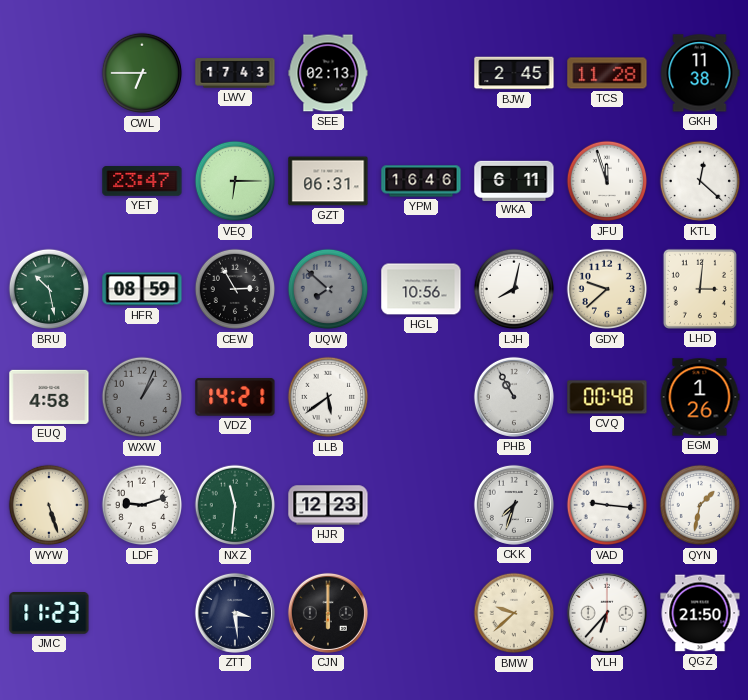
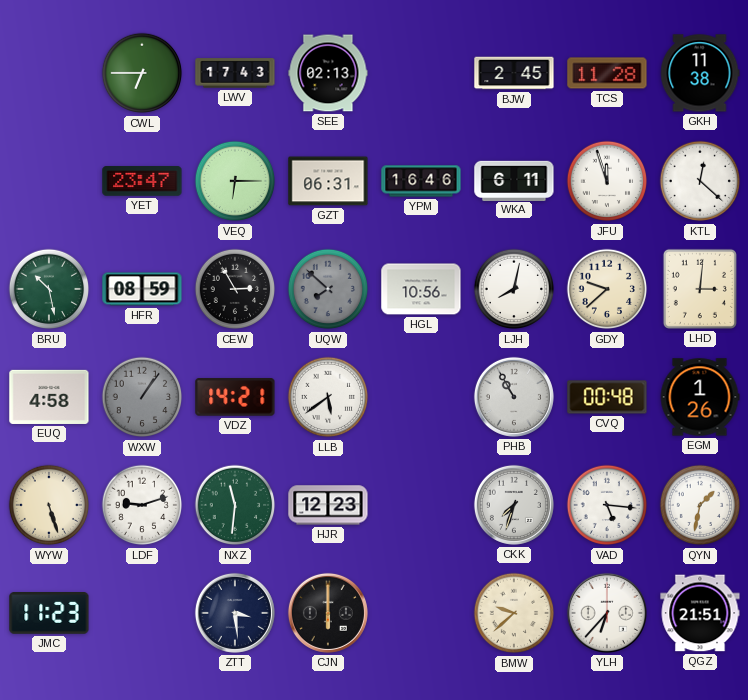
WXW: 1:04 -> 1:06
VAD: 9:16 -> 5:16
QGZ: 21:50 -> 21:51
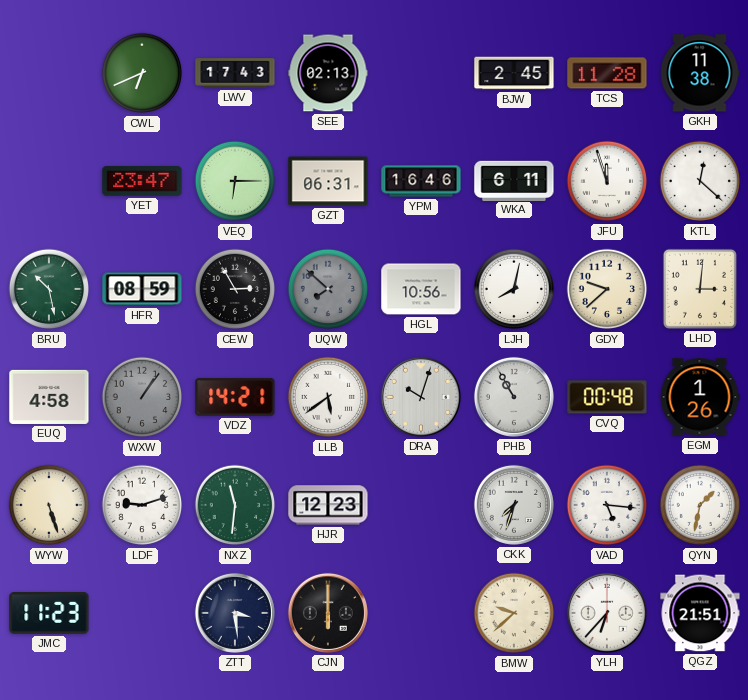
CWL: 6:45 -> 6:41
DRA: none -> 10:03
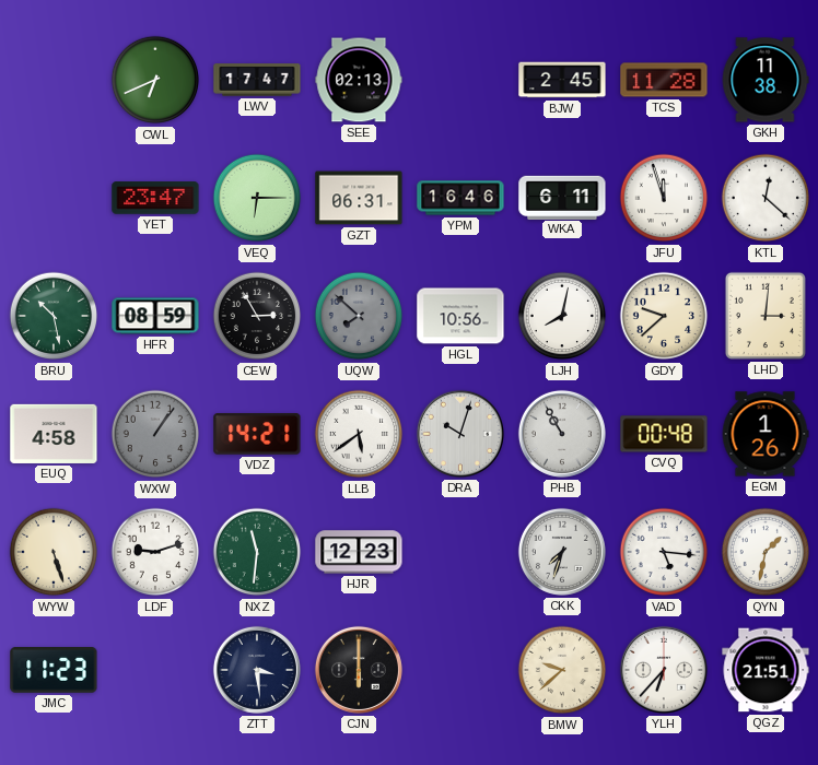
LWV: 17:43 -> 17:47
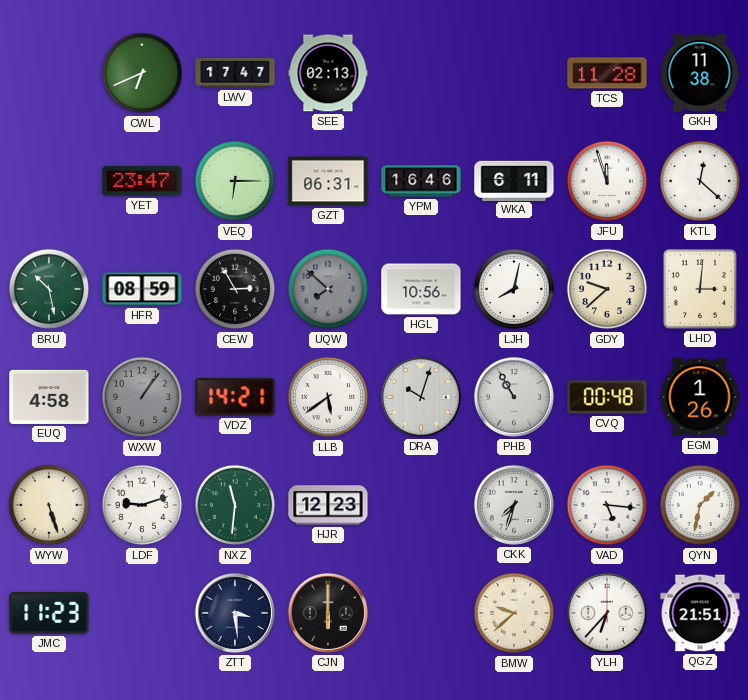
BJW: 2:45 -> none
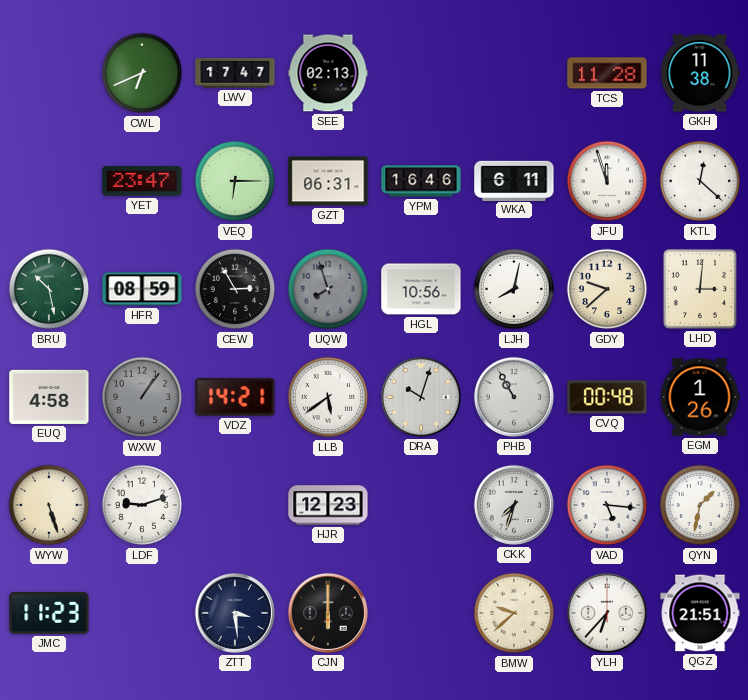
UQW: 7:52 -> 7:57
NXZ: 11:31 -> none
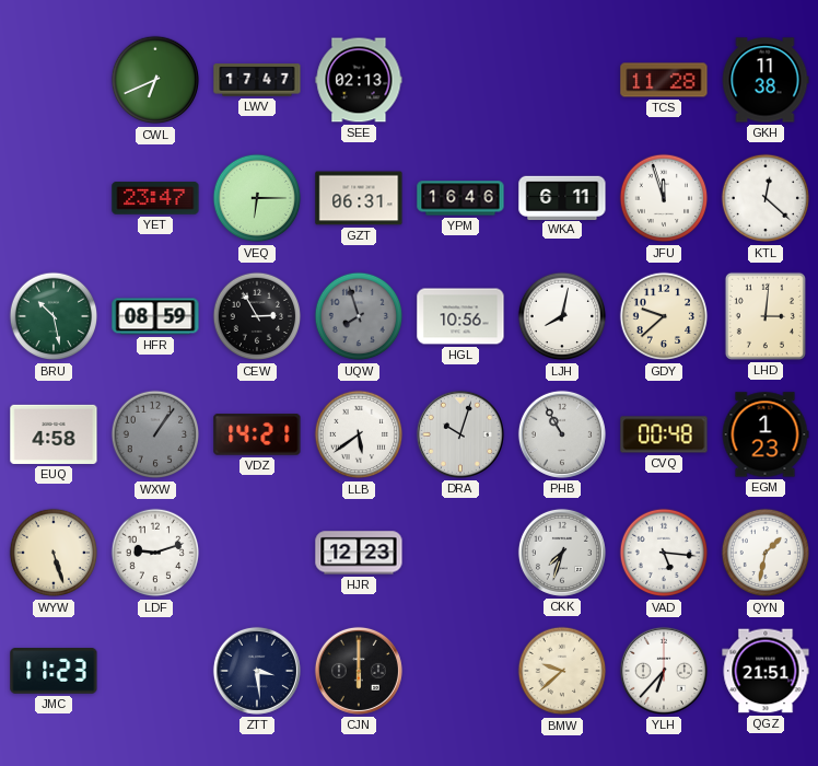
EGM: 1:26 -> 1:23
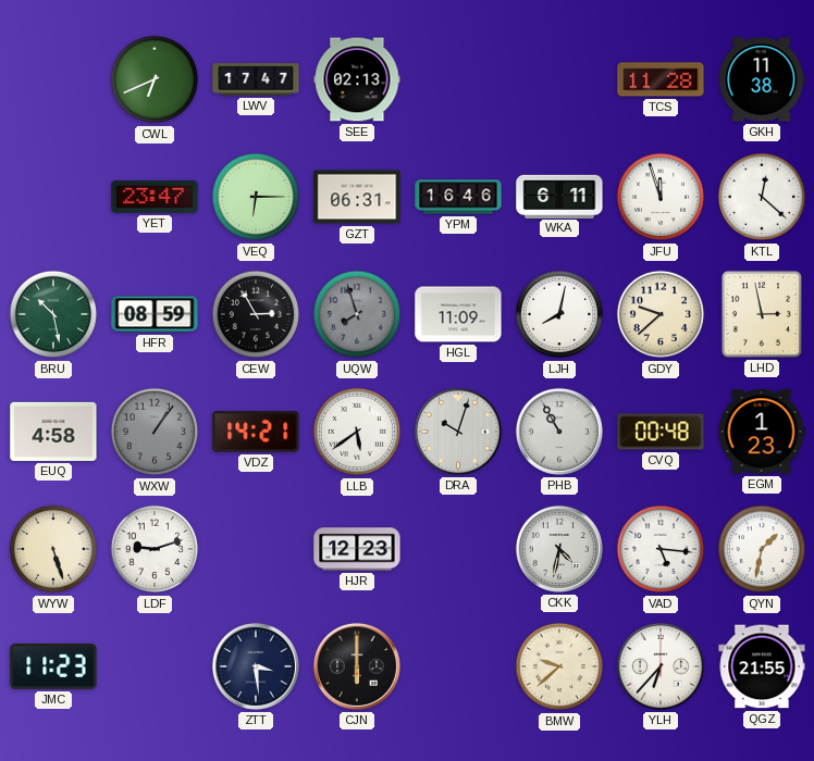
HGL: 10:56 -> 11:09
LHD: 3:01 -> 2:58
CKK: 7:33 -> 4:32
QGZ: 21:51 -> 21:55
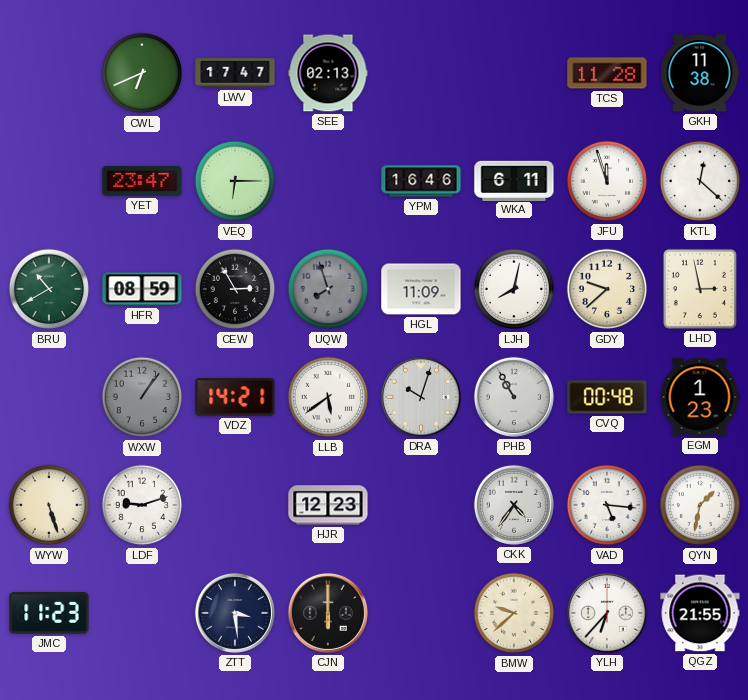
GZT: 06:31 -> none
BRU: 10:28 -> 10:40
EUQ: 4:58 -> none
CKK: 4:32 -> 4:36
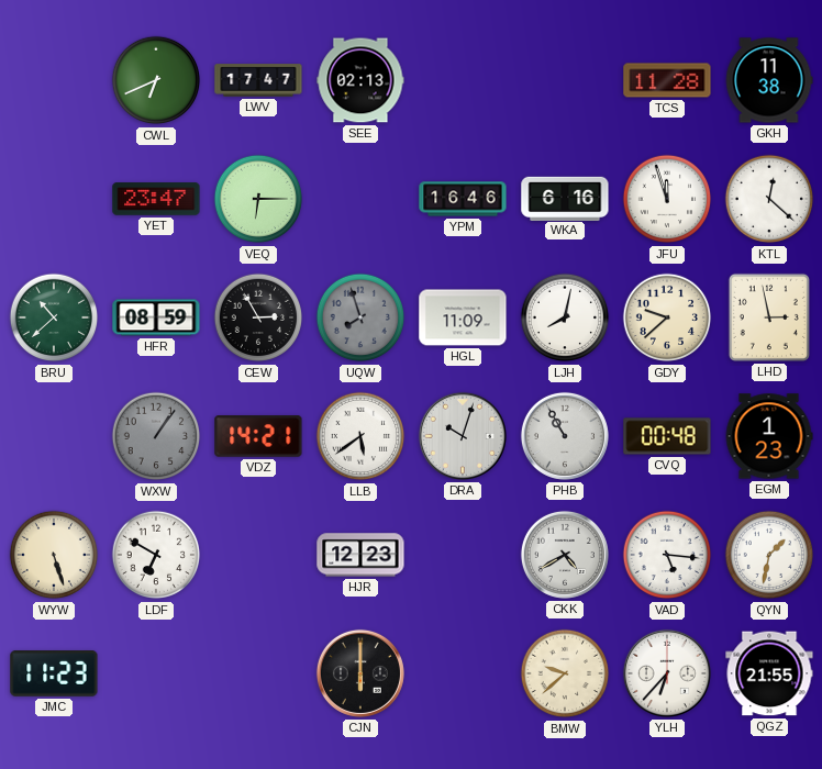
WKA: 6:11 -> 6:16
BRU: 10:40 -> 10:38
LDF: 9:12 -> 6:50
CKK: 4:36 -> 4:40
ZTT: 3:29 -> none
